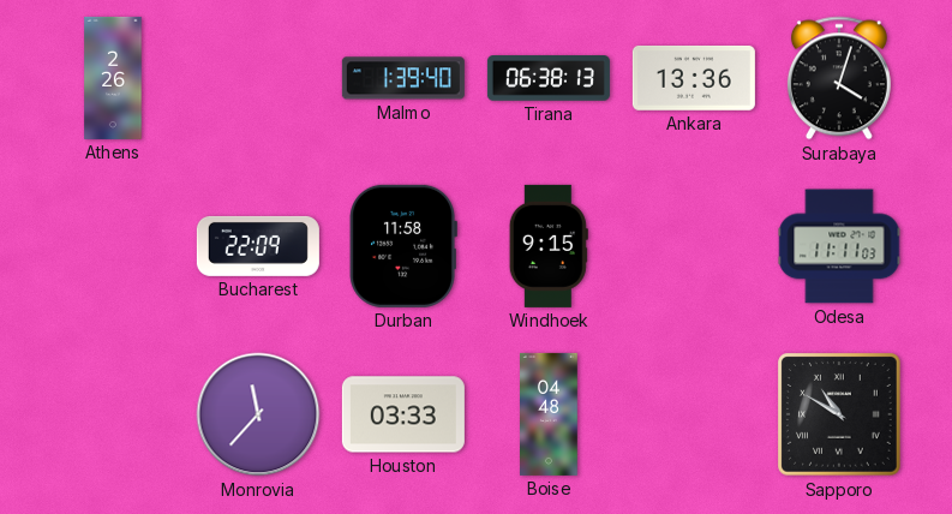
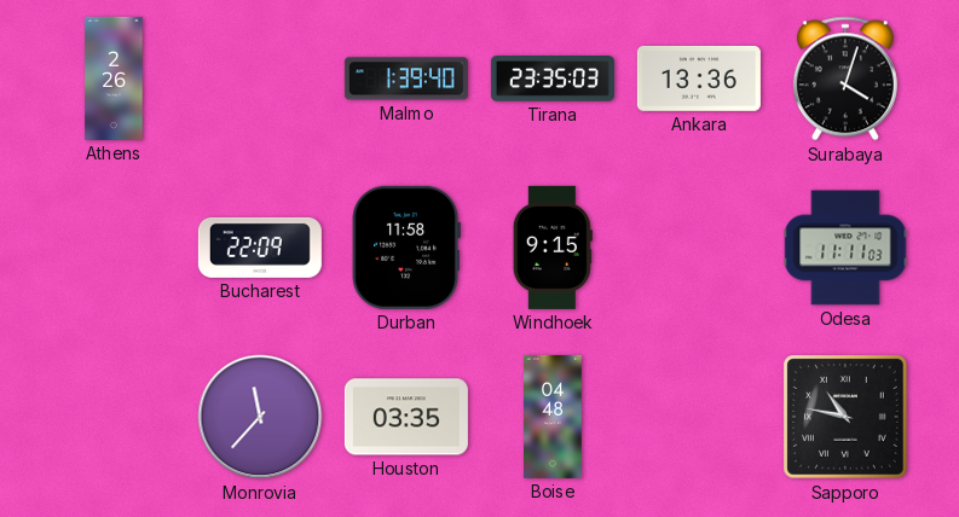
Tirana: 06:38 -> 23:35
Houston: 03:33 -> 03:35
Sapporo: 10:50 -> 10:47
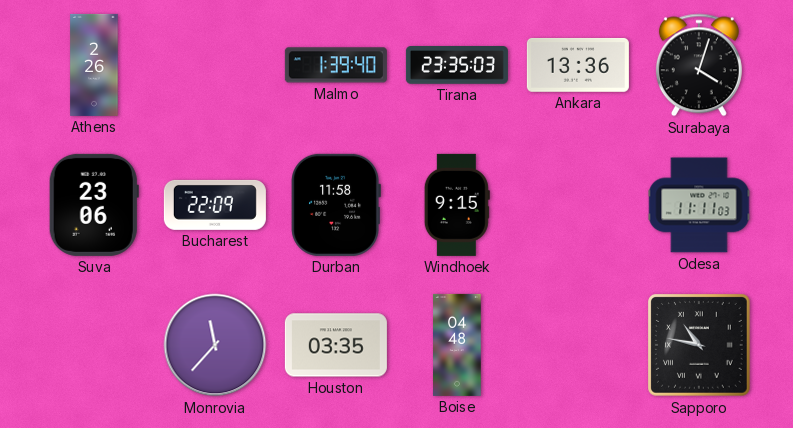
Suva: none -> 23:06
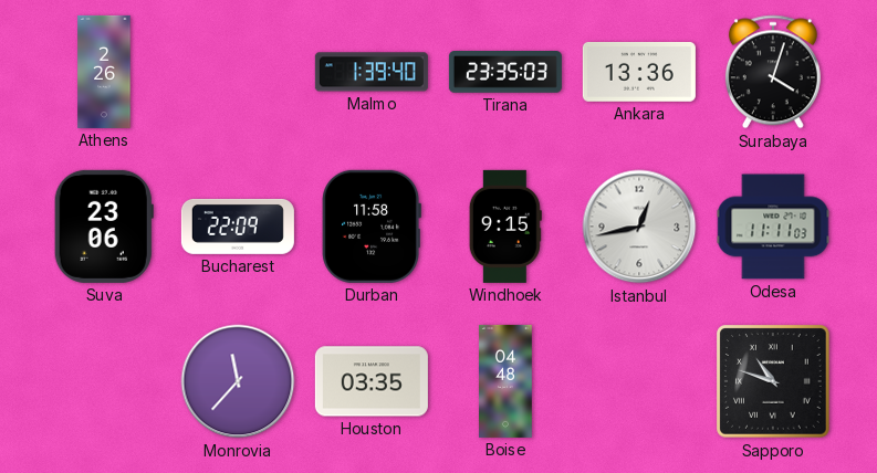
Istanbul: none -> 12:43
Sapporo: 10:47 -> 10:48
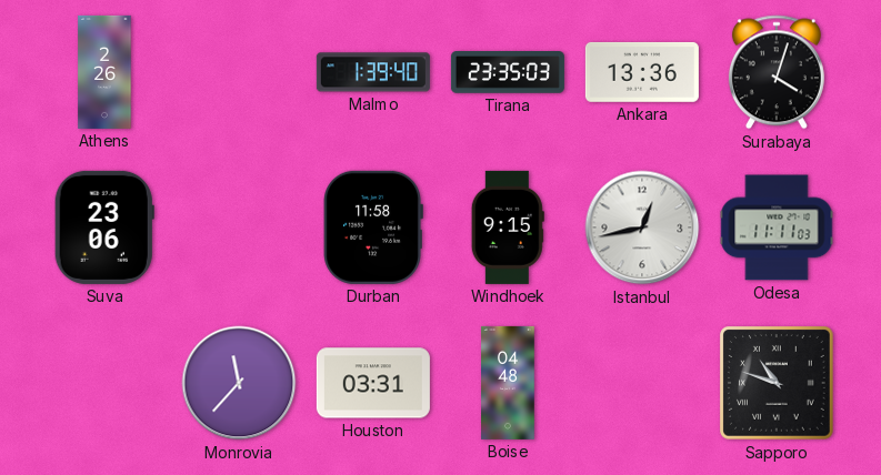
Bucharest: 22:09 -> none
Houston: 03:35 -> 03:31
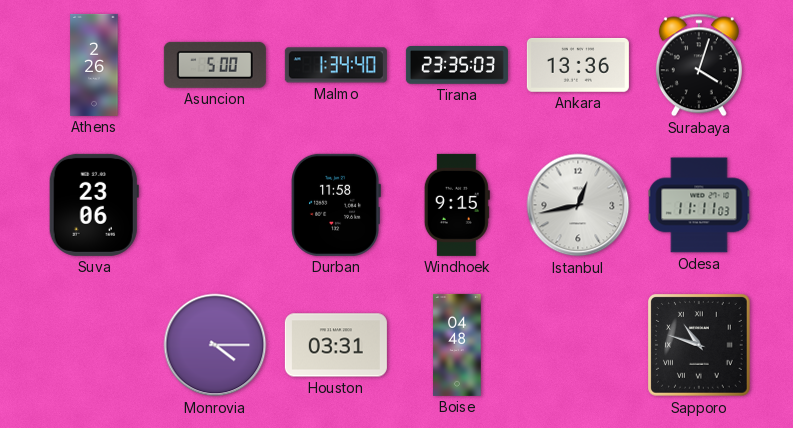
Asuncion: none -> 5:00
Malmo: 1:39 -> 1:34
Monrovia: 11:37 -> 4:15
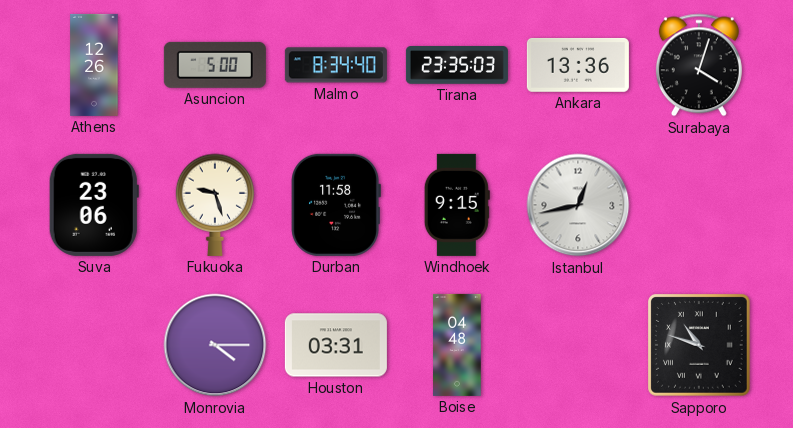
Athens: 2:26 -> 12:26
Malmo: 1:34 -> 8:34
Fukuoka: none -> 9:27
Odesa: 11:11 -> none
